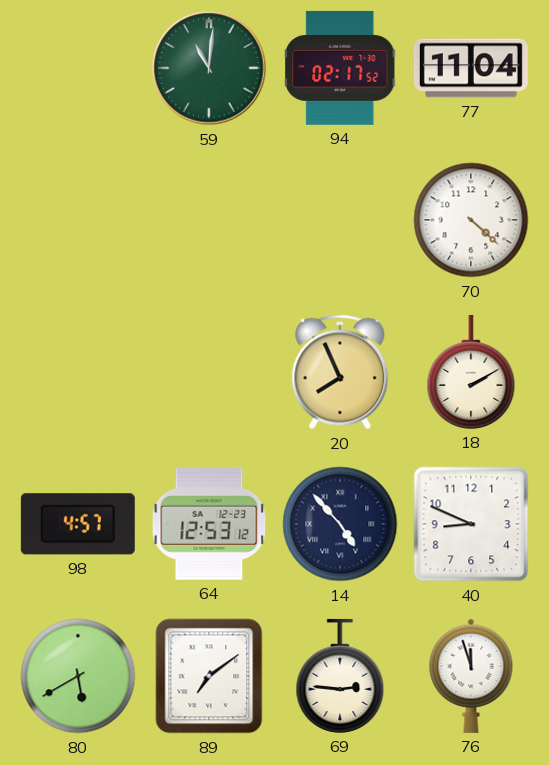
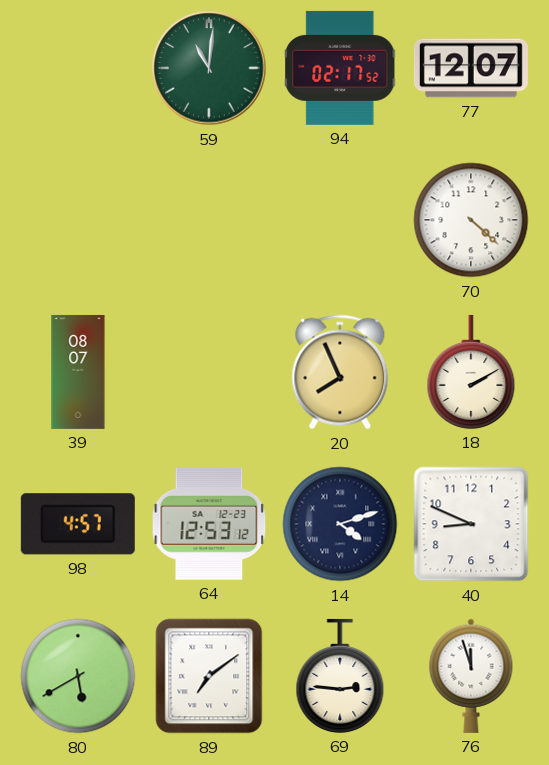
77: 11:04 -> 12:07
39: none -> 08:07
14: 4:53 -> 4:12
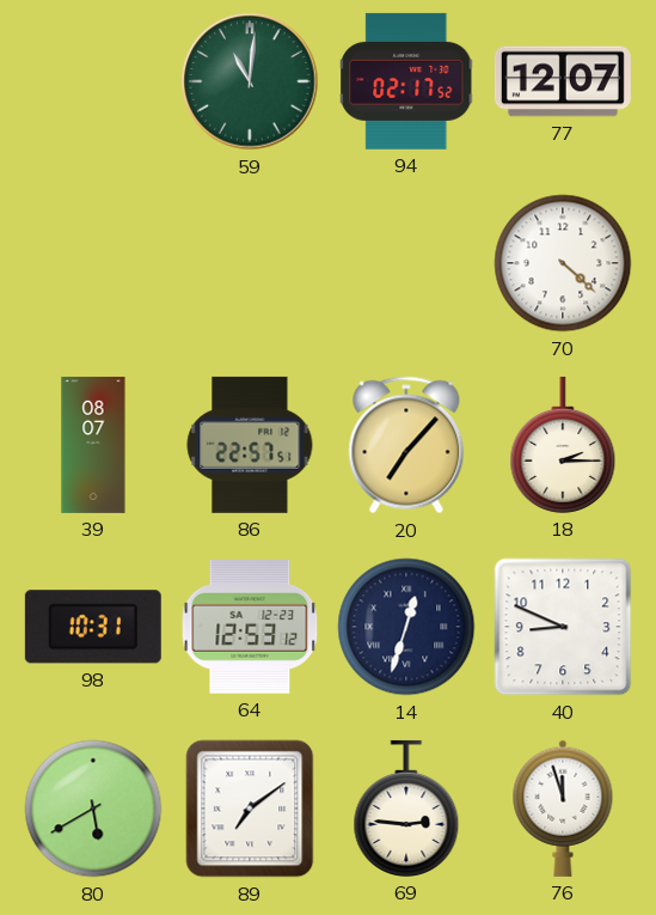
86: none -> 22:57
20: 7:56 -> 7:07
18: 2:10 -> 2:15
98: 4:57 -> 10:31
14: 4:12 -> 12:33
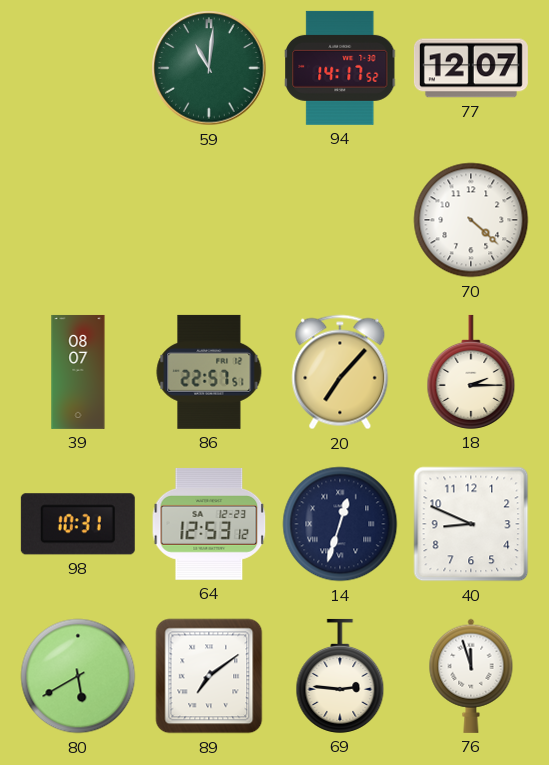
94: 02:17 -> 14:17
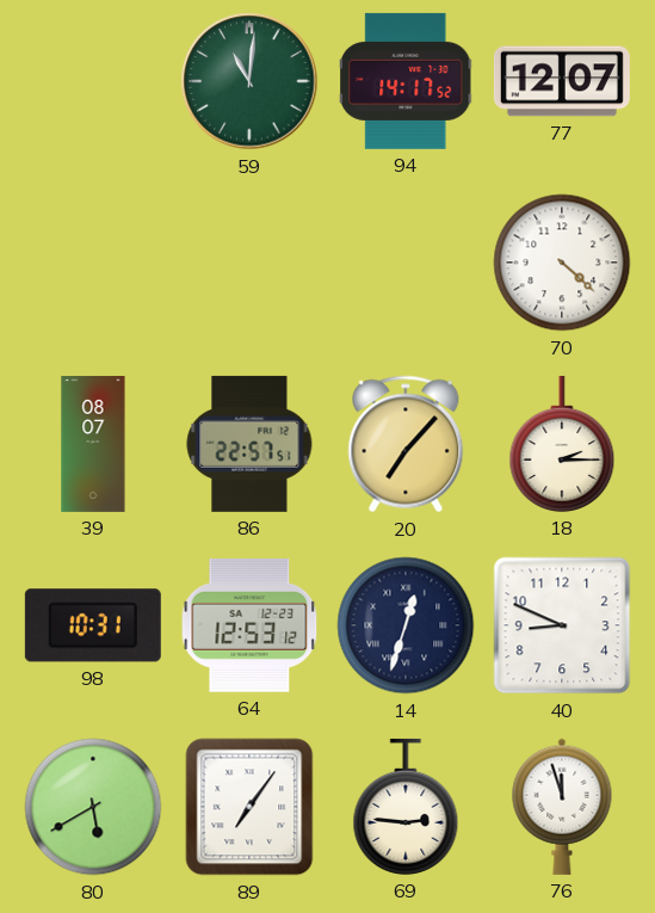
89: 7:09 -> 7:06
